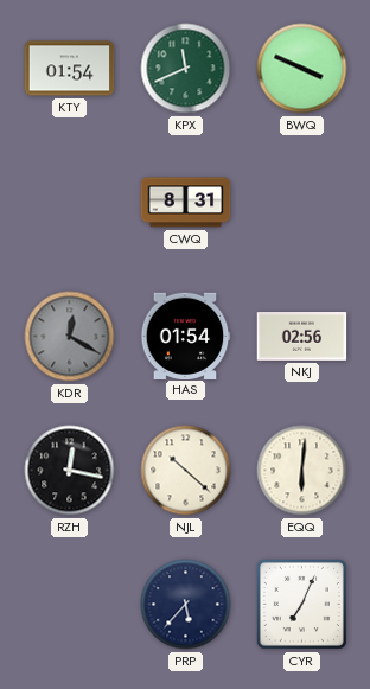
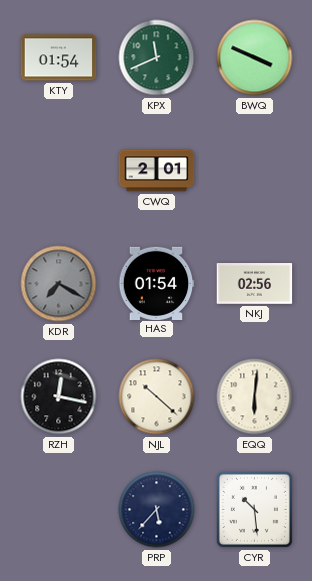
CWQ: 8:31 -> 2:01
KDR: 12:20 -> 7:20
CYR: 7:04 -> 10:29
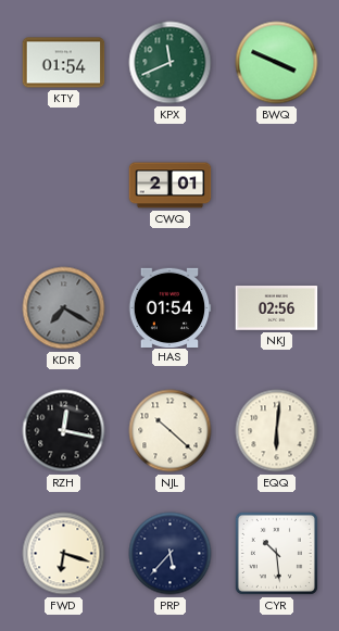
FWD: none -> 6:18
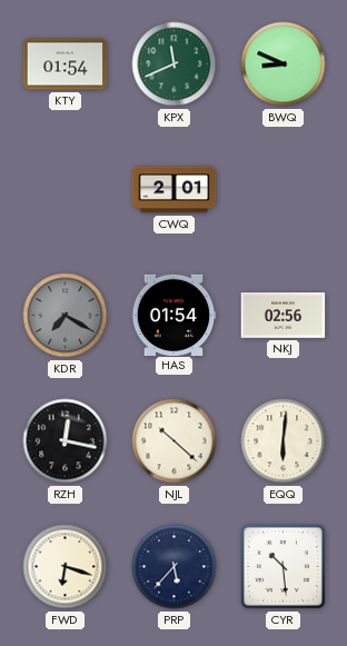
BWQ: 3:49 -> 8:49
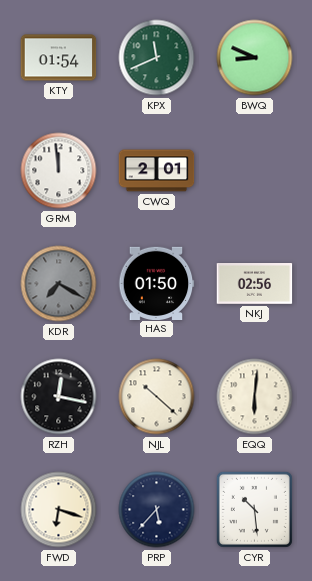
GRM: none -> 11:59
HAS: 01:54 -> 01:50
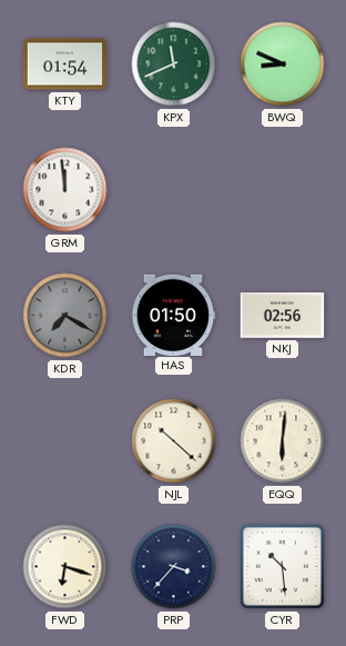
CWQ: 2:01 -> none
RZH: 12:17 -> none
PRP: 5:37 -> 3:37
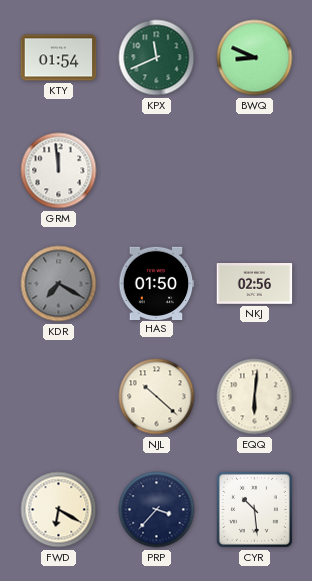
FWD: 6:18 -> 6:20
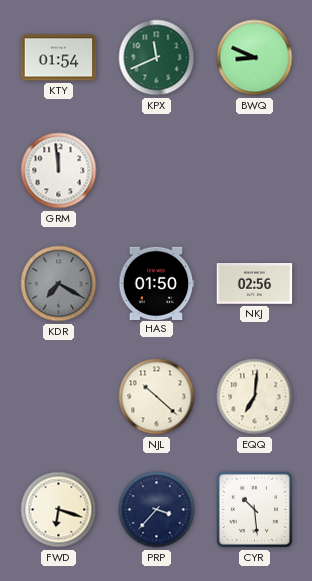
EQQ: 6:01 -> 7:01
FWD: 6:20 -> 6:18
